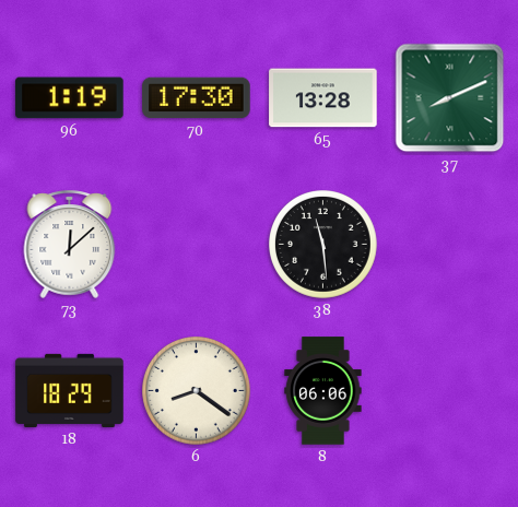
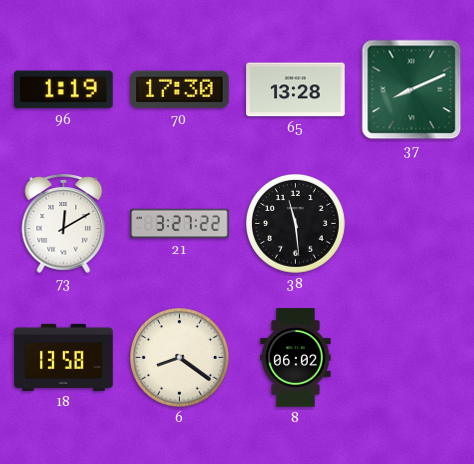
73: 12:08 -> 12:10
21: none -> 3:27
18: 18:29 -> 13:58
8: 06:06 -> 06:02
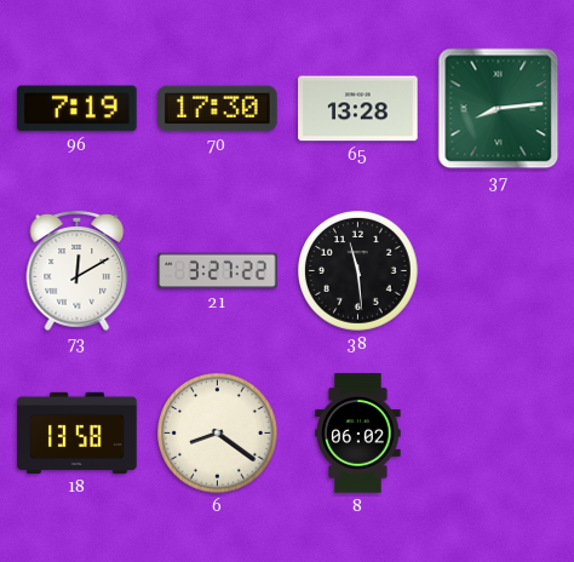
96: 1:19 -> 7:19
37: 8:11 -> 8:14
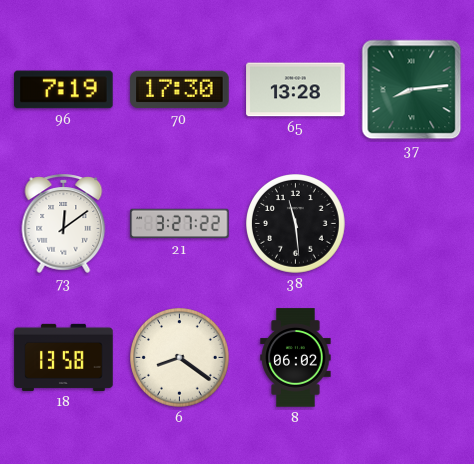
73: 12:10 -> 12:09
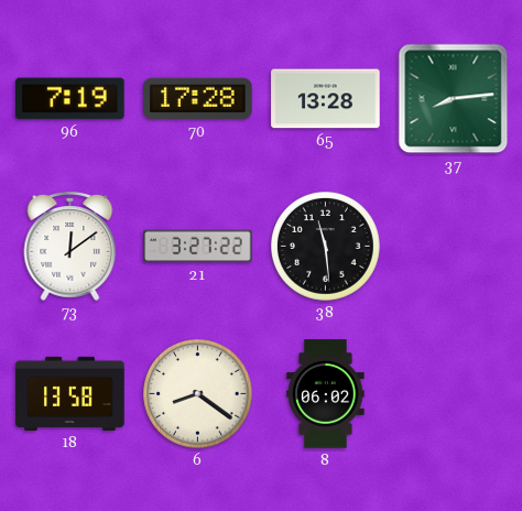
70: 17:30 -> 17:28
